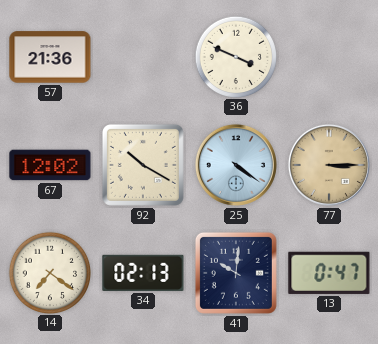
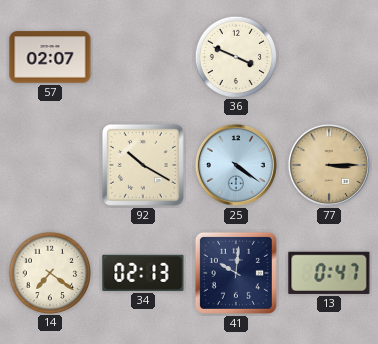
57: 21:36 -> 02:07
67: 12:02 -> none
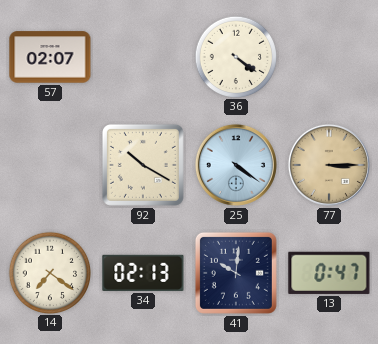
36: 3:49 -> 4:21
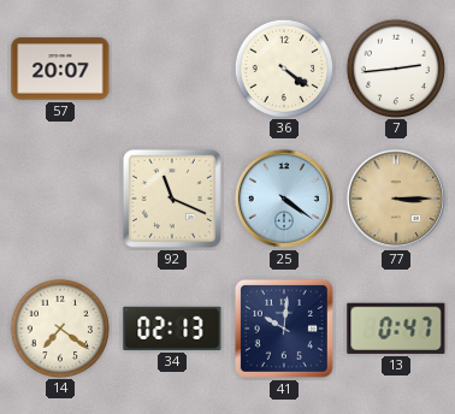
57: 02:07 -> 20:07
7: none -> 2:44
92: 10:20 -> 11:19
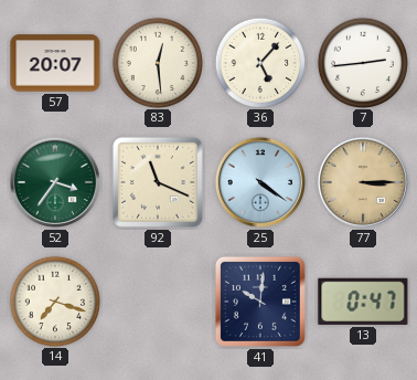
83: none -> 12:29
36: 4:21 -> 5:07
52: none -> 3:36
14: 7:21 -> 7:18
34: 02:13 -> none
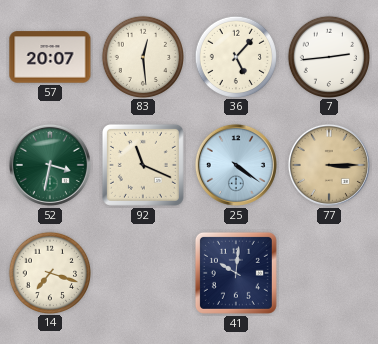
52: 3:36 -> 3:32
13: 0:47 -> none
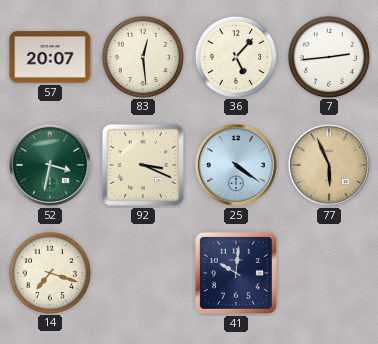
92: 11:19 -> 3:19
77: 3:15 -> 5:56
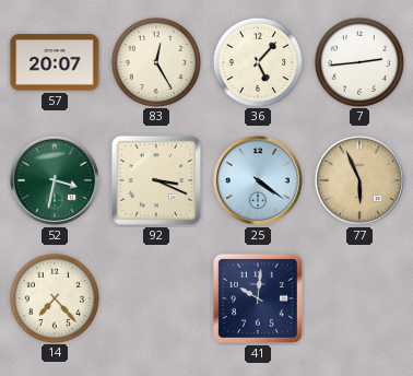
83: 12:29 -> 12:25
14: 7:18 -> 7:23
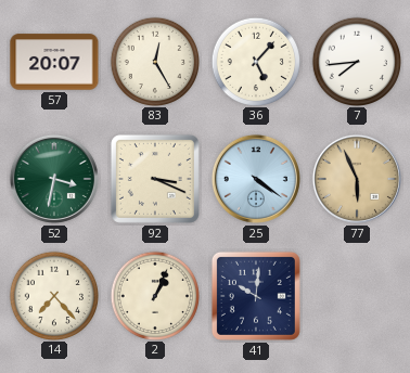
7: 2:44 -> 7:44
2: none -> 1:04
